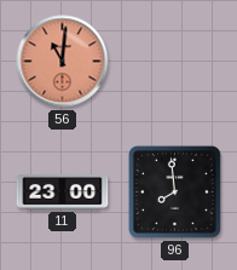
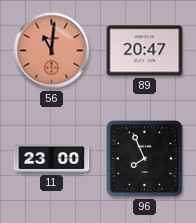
89: none -> 20:47
96: 7:59 -> 7:56
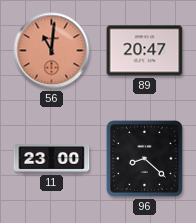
96: 7:56 -> 8:22
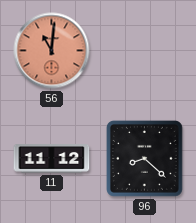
89: 20:47 -> none
11: 23:00 -> 11:12
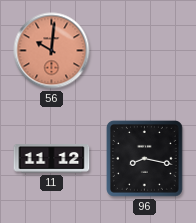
56: 11:01 -> 10:01
96: 8:22 -> 8:17
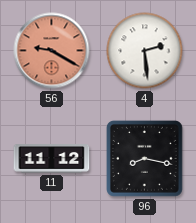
56: 10:01 -> 9:20
4: none -> 2:29
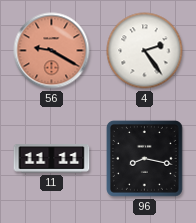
4: 2:29 -> 2:24
11: 11:12 -> 11:11
